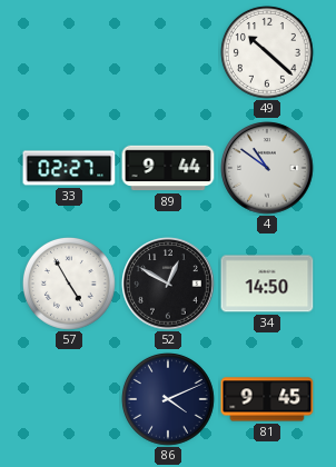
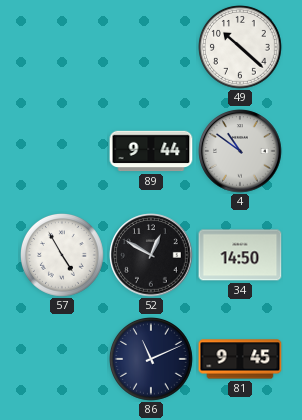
33: 02:27 -> none
86: 4:11 -> 11:11
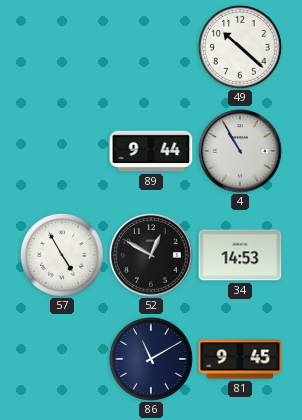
4: 10:51 -> 10:55
34: 14:50 -> 14:53
86: 11:11 -> 11:10
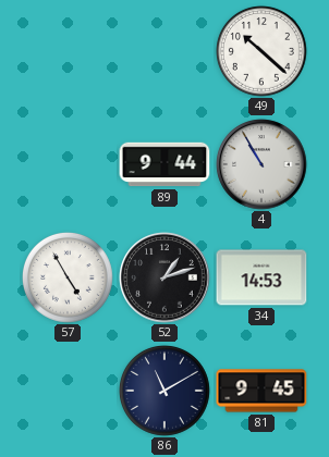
52: 12:50 -> 1:12
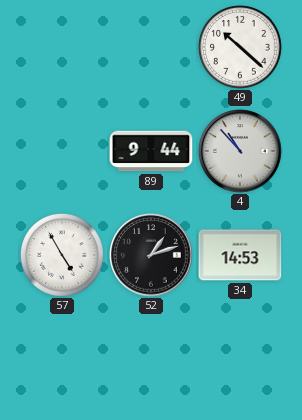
4: 10:55 -> 10:53
86: 11:10 -> none
81: 9:45 -> none
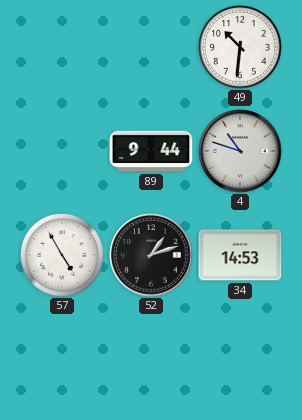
49: 10:22 -> 10:31
4: 10:53 -> 10:48
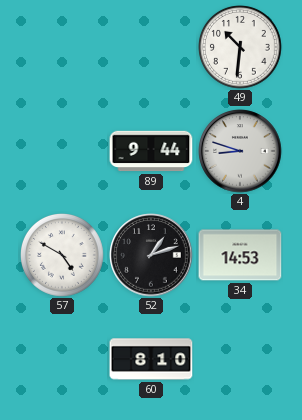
4: 10:48 -> 8:48
57: 4:55 -> 4:50
60: none -> 8:10
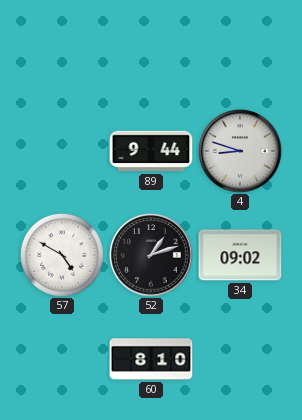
49: 10:31 -> none
34: 14:53 -> 09:02
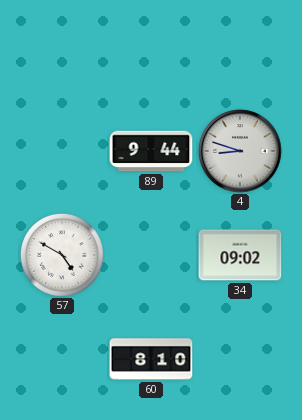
52: 1:12 -> none
